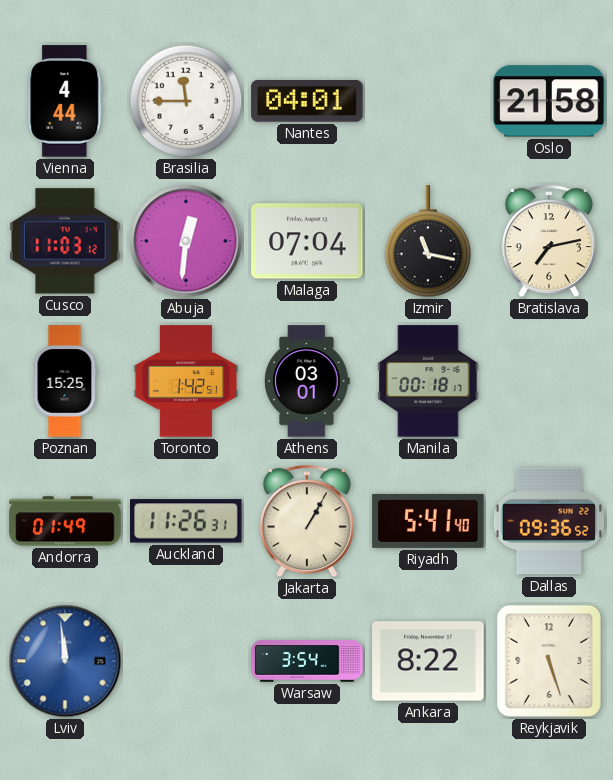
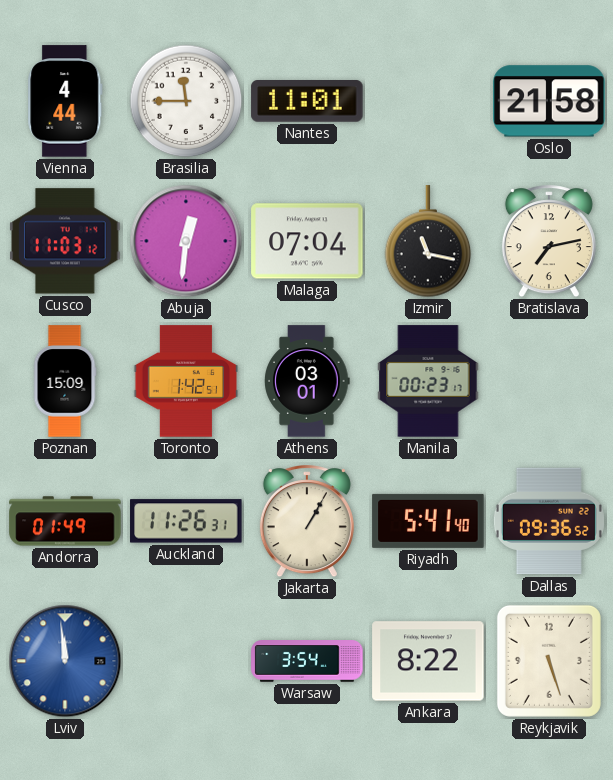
Nantes: 04:01 -> 11:01
Poznan: 15:25 -> 15:09
Manila: 00:18 -> 00:23
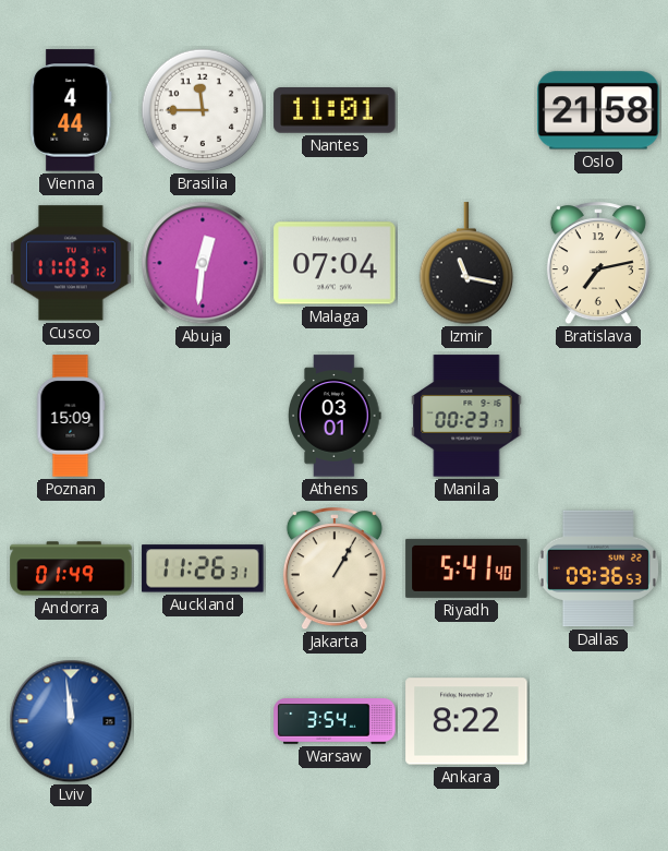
Toronto: 1:42 -> none
Dallas: 09:36:52 -> 09:36:53
Reykjavik: 5:27 -> none
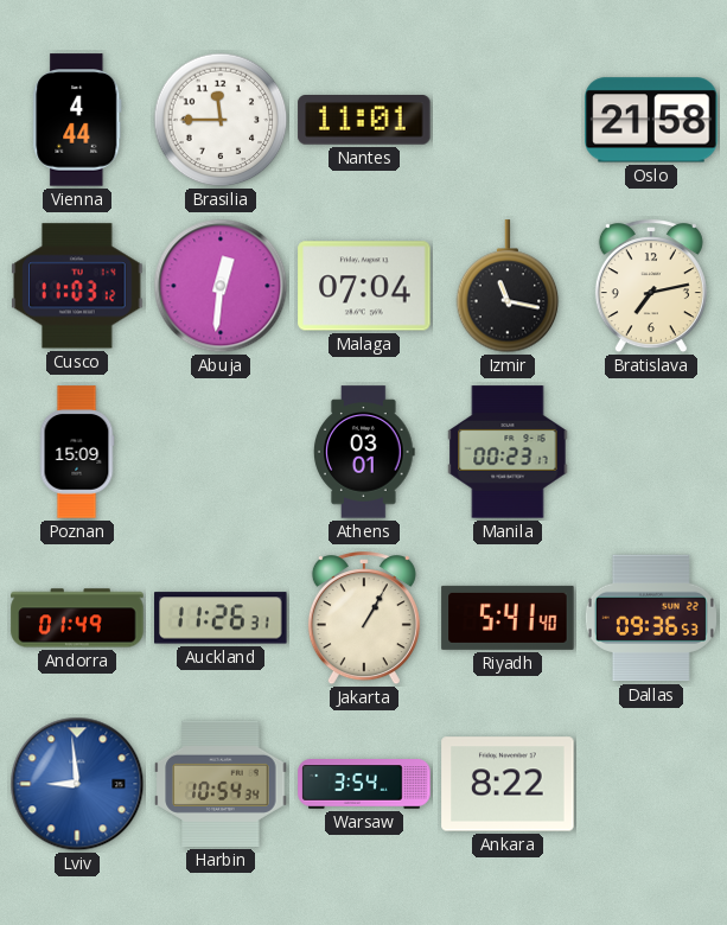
Lviv: 11:59 -> 8:59
Harbin: none -> 10:54
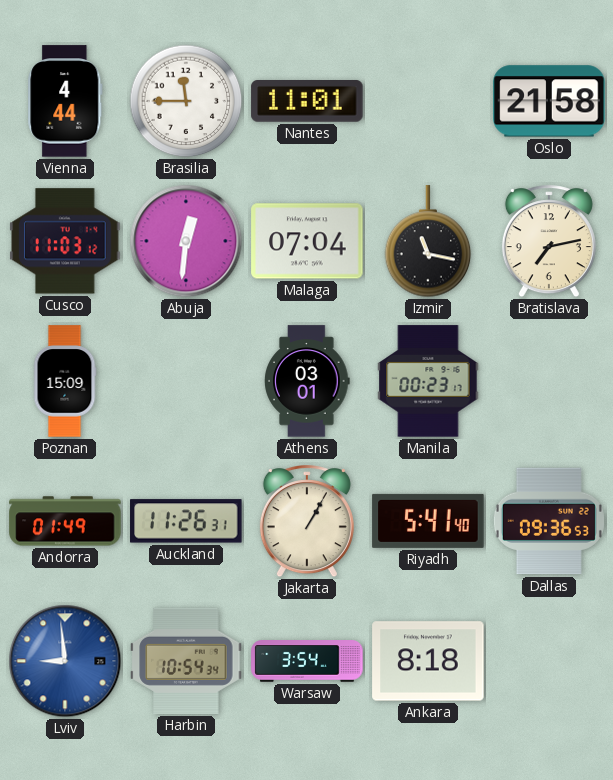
Ankara: 8:22 -> 8:18
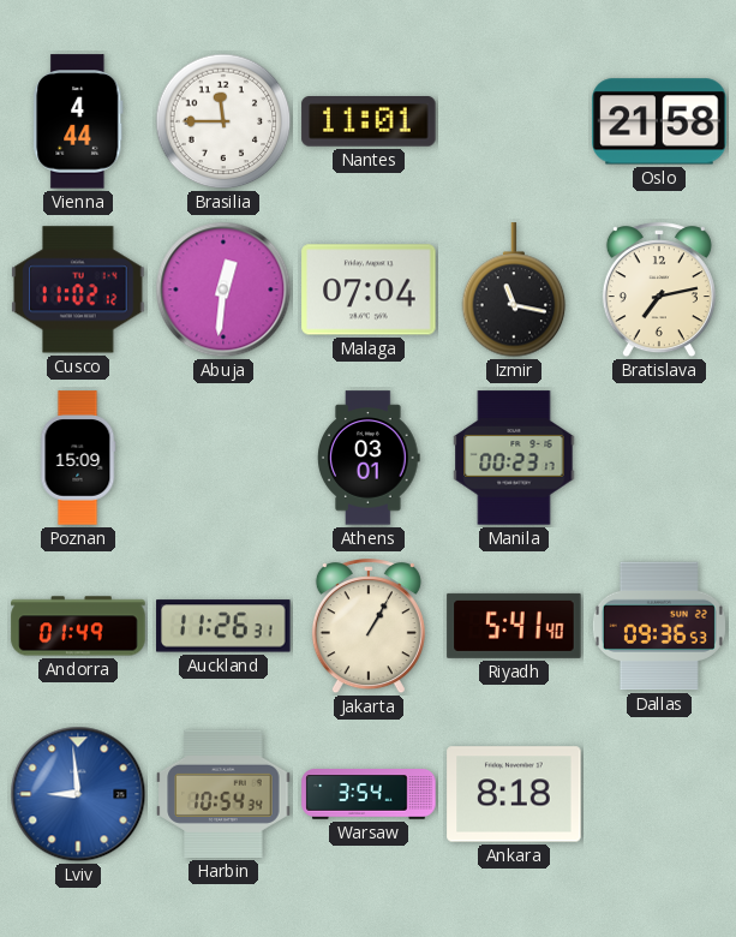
Cusco: 11:03 -> 11:02
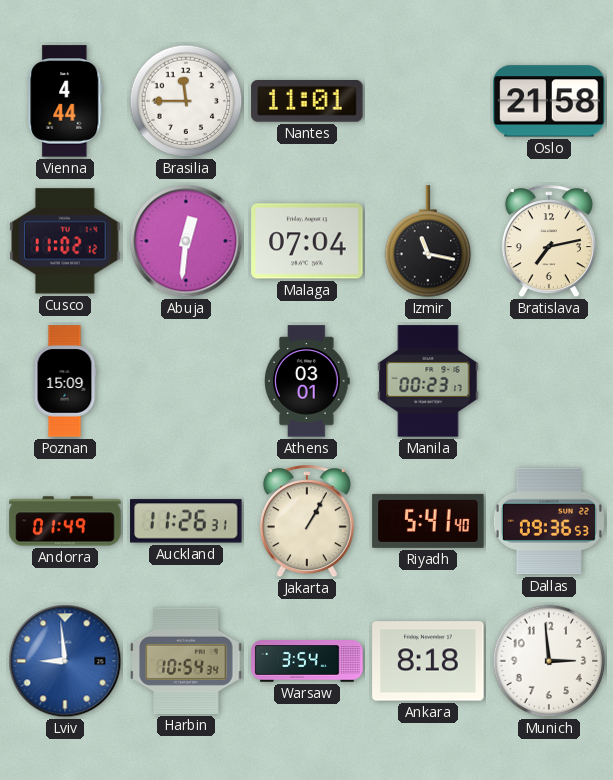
Munich: none -> 2:59
